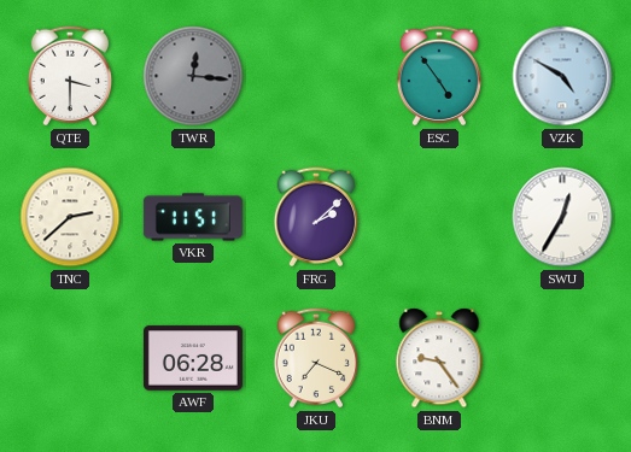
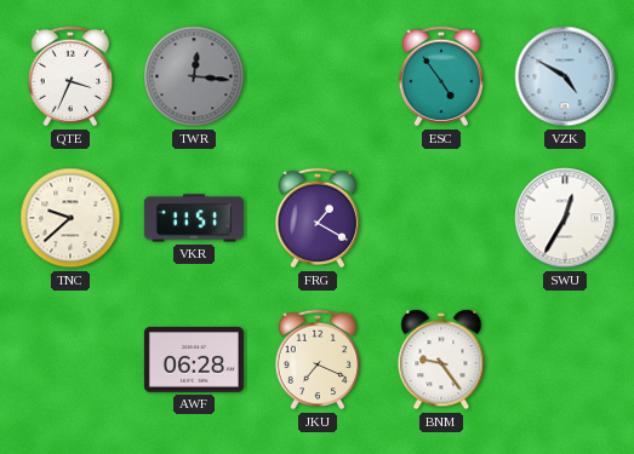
QTE: 3:30 -> 3:34
TNC: 2:38 -> 9:38
FRG: 2:08 -> 1:20
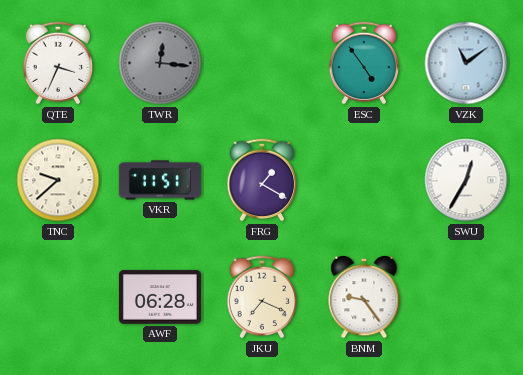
VZK: 4:50 -> 11:09
